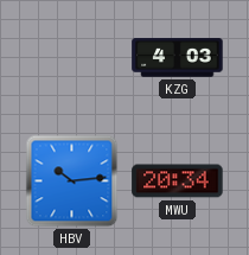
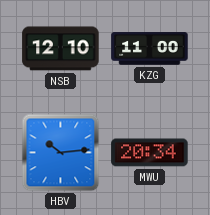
NSB: none -> 12:10
KZG: 4:03 -> 11:00
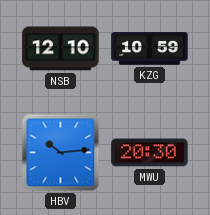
KZG: 11:00 -> 10:59
MWU: 20:34 -> 20:30
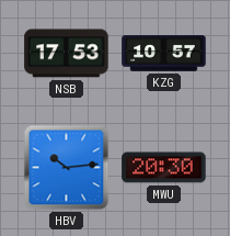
NSB: 12:10 -> 17:53
KZG: 10:59 -> 10:57
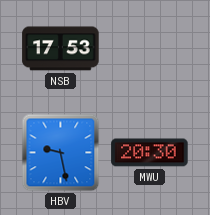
KZG: 10:57 -> none
HBV: 10:14 -> 9:28
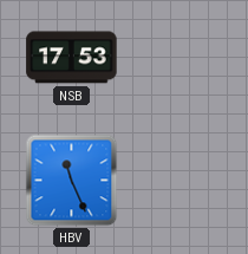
HBV: 9:28 -> 11:26
MWU: 20:30 -> none
